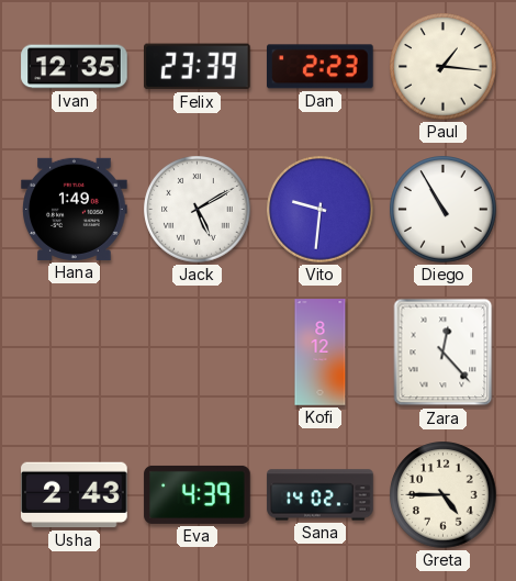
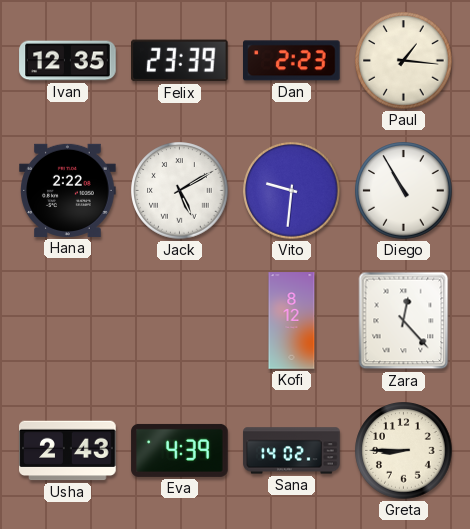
Hana: 1:49 -> 2:22
Greta: 4:45 -> 8:45
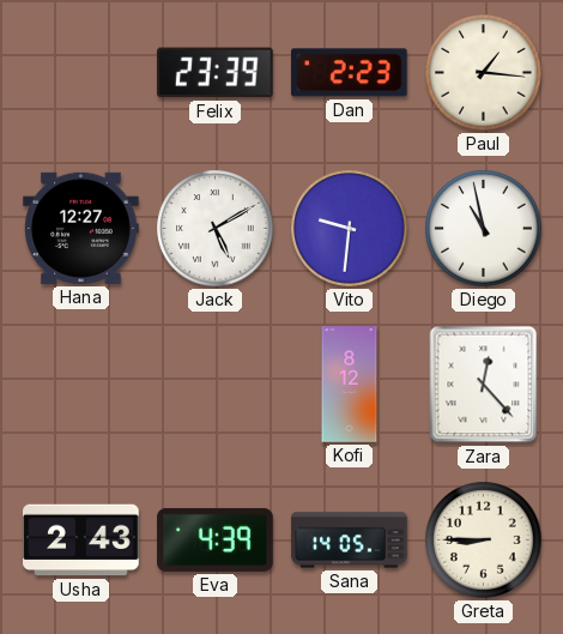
Ivan: 12:35 -> none
Hana: 2:22 -> 12:27
Diego: 10:55 -> 10:58
Sana: 14:02 -> 14:05
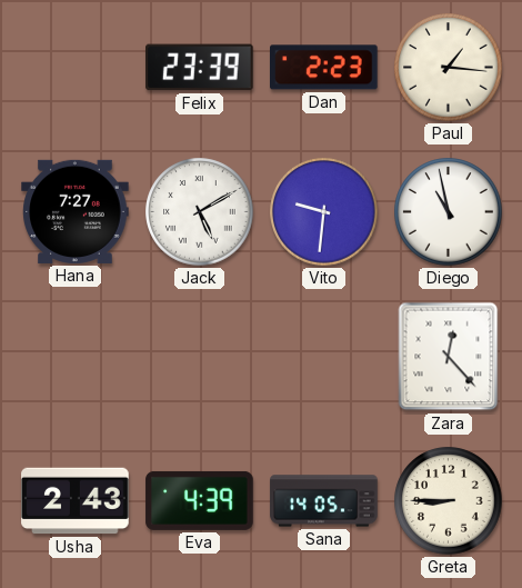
Hana: 12:27 -> 7:27
Kofi: 8:12 -> none
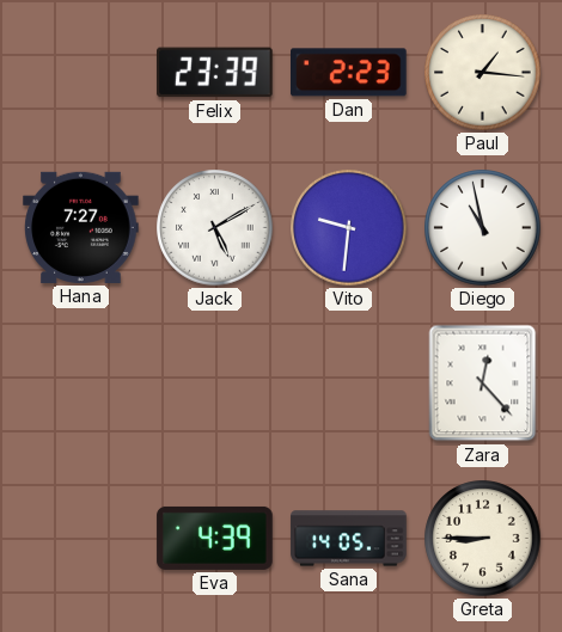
Usha: 2:43 -> none
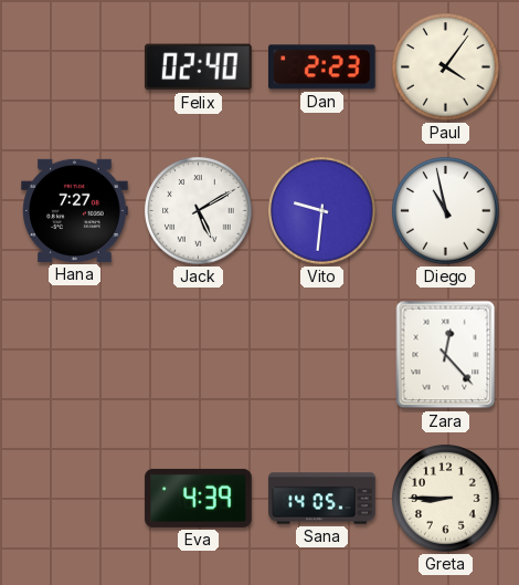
Felix: 23:39 -> 02:40
Paul: 1:16 -> 4:06
